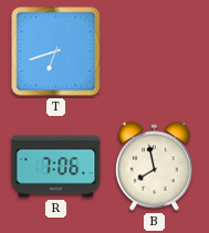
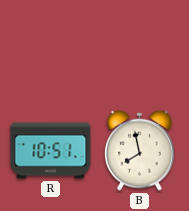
T: 6:42 -> none
R: 7:06 -> 10:51
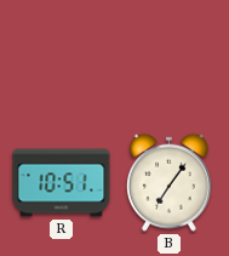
B: 7:58 -> 7:06
